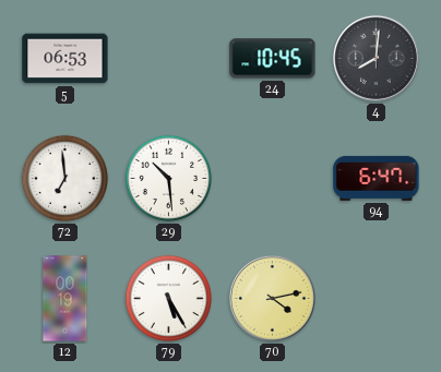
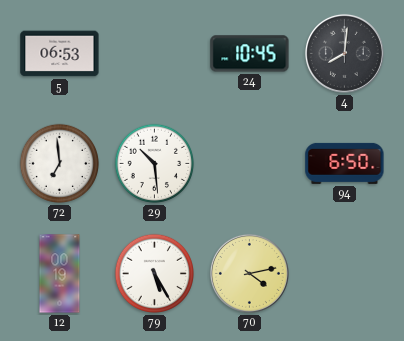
94: 6:47 -> 6:50
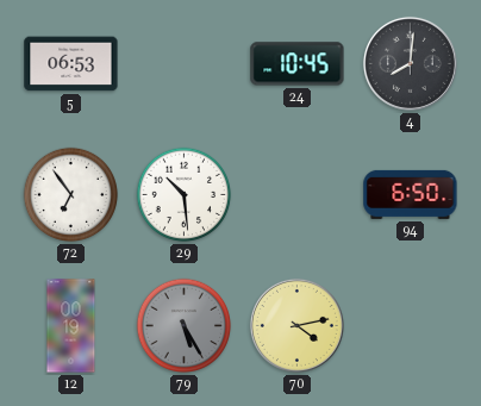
72: 6:59 -> 6:54
79 dial: white -> grey
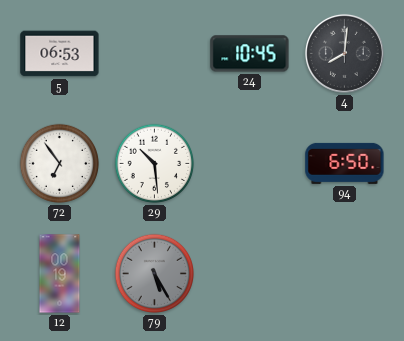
70: 4:13 -> none
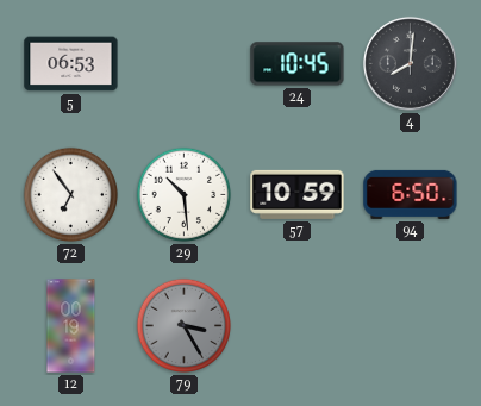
57: none -> 10:59
79: 5:25 -> 3:25
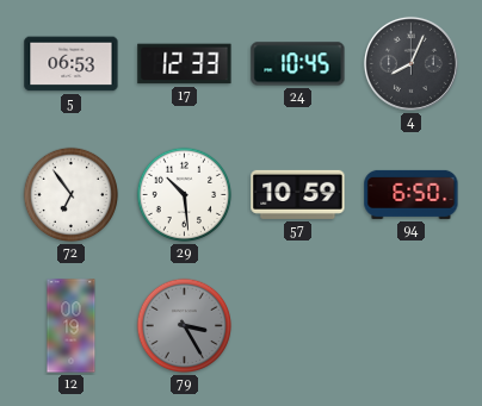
17: none -> 12:33
4: 8:01 -> 8:04
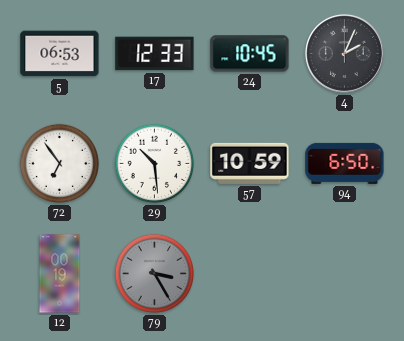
4: 8:04 -> 2:04
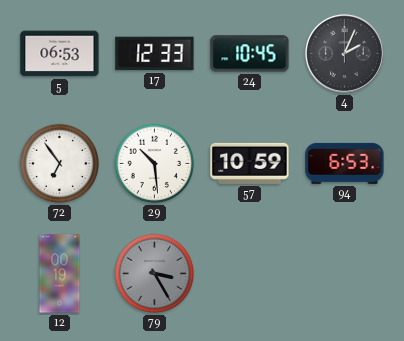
94: 6:50 -> 6:53
